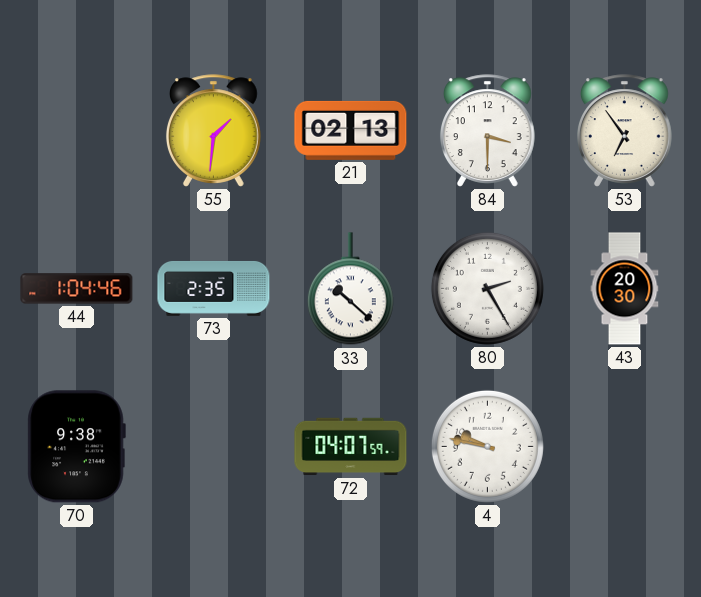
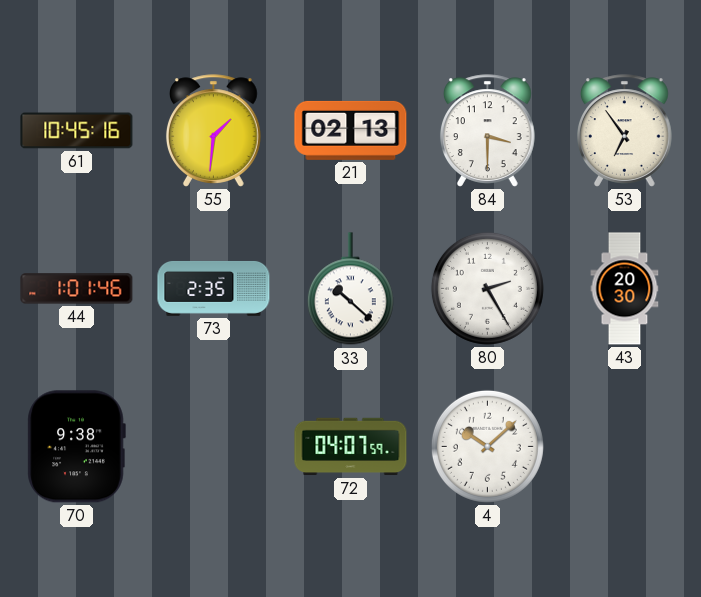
61: none -> 10:45
44: 1:04 -> 1:01
4: 9:47 -> 10:08
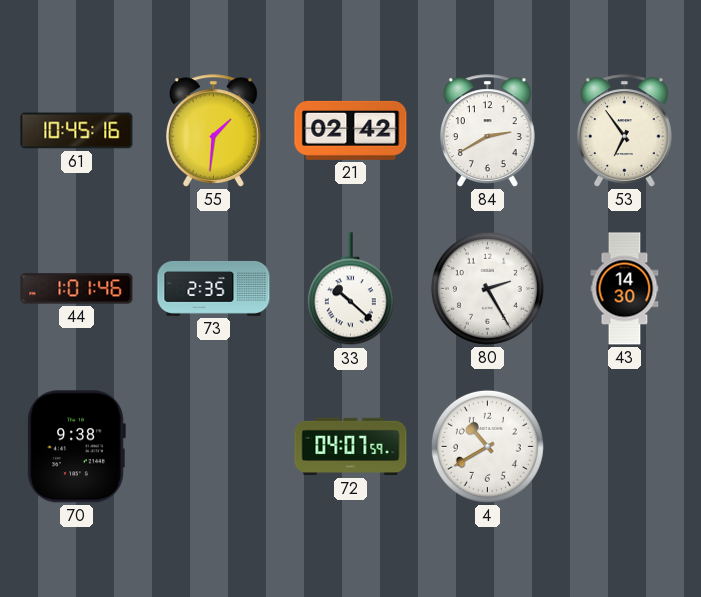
21: 02:13 -> 02:42
84: 3:30 -> 2:40
43: 20:30 -> 14:30
4: 10:08 -> 10:40
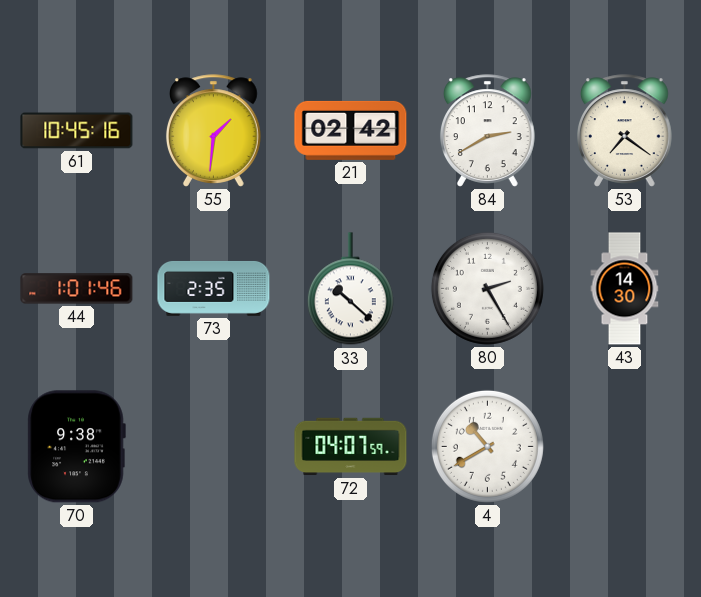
53: 6:54 -> 7:21
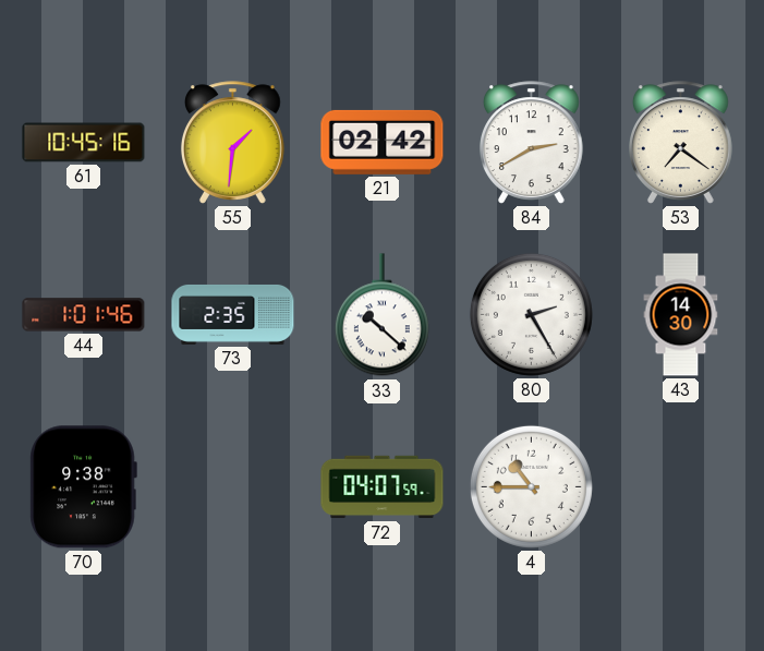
4: 10:40 -> 10:45
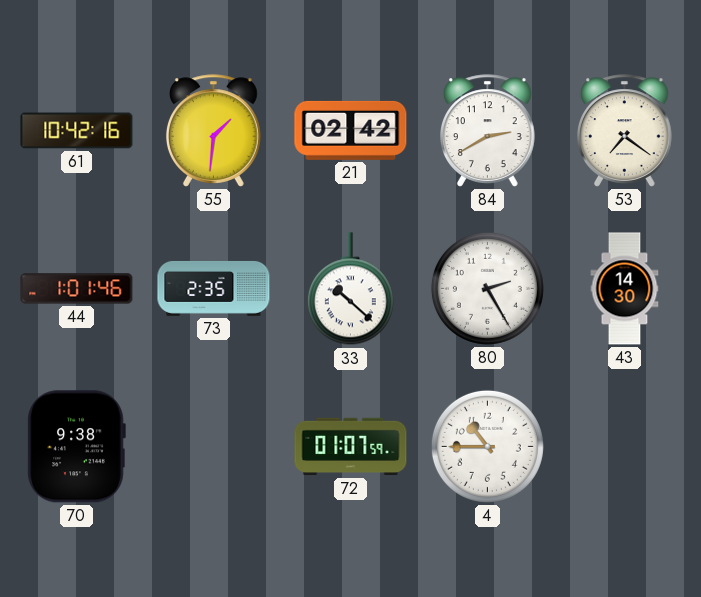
61: 10:45 -> 10:42
72: 04:07 -> 01:07
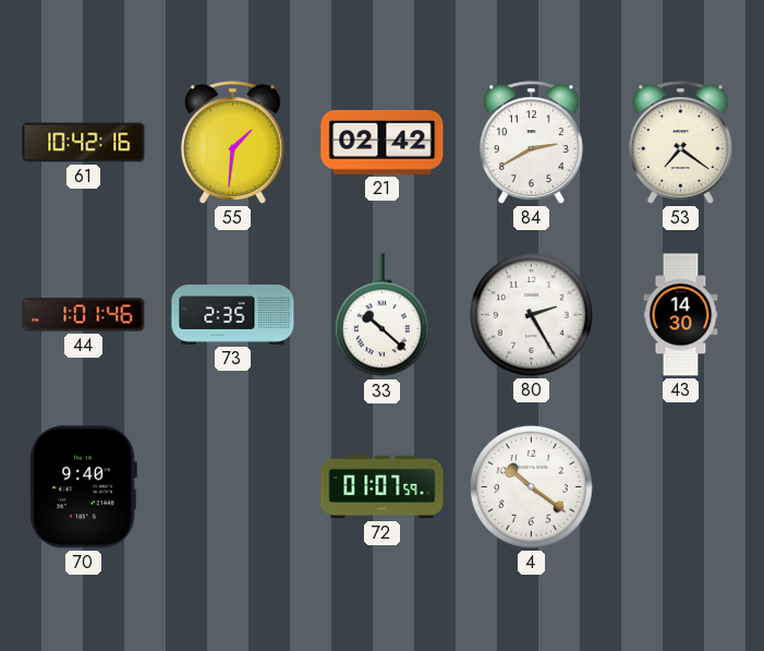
70: 9:38 -> 9:40
4: 10:45 -> 10:21
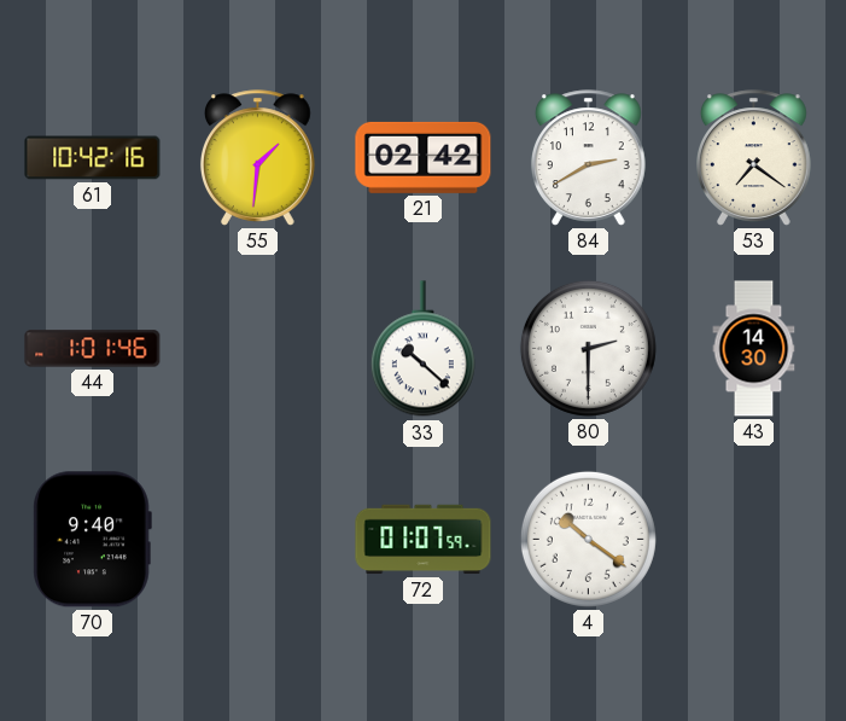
73: 2:35 -> none
80: 2:25 -> 2:30
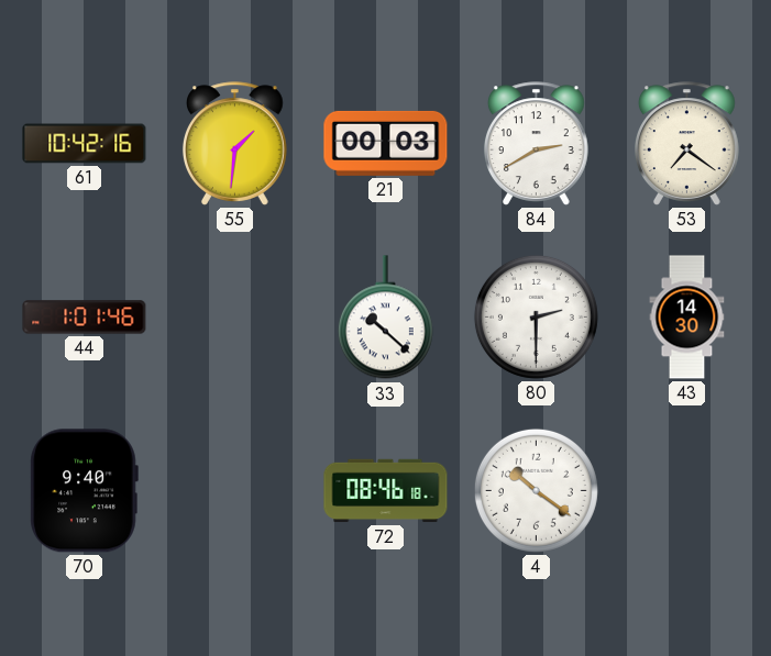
21: 02:42 -> 00:03
72: 01:07 -> 08:46
